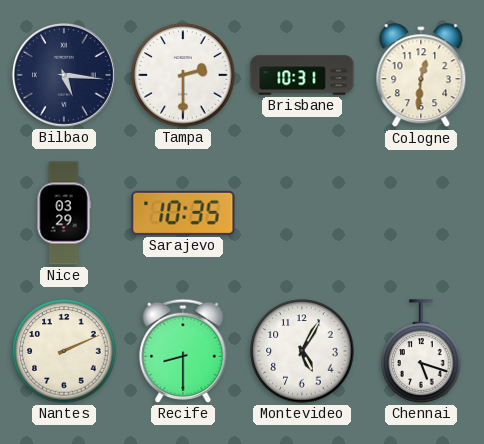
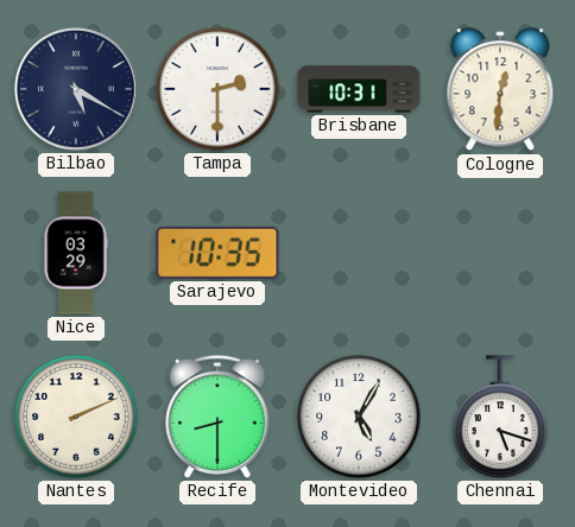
Bilbao: 5:16 -> 5:20
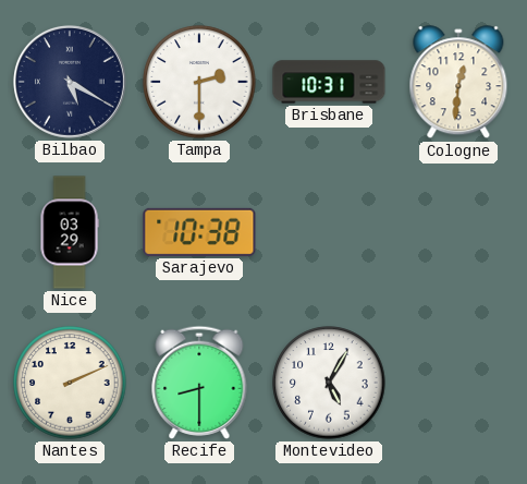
Sarajevo: 10:35 -> 10:38
Chennai: 5:18 -> none
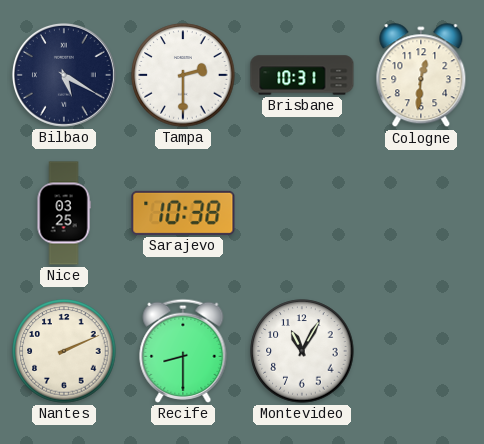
Nice: 03:29 -> 03:25
Montevideo: 5:05 -> 11:05
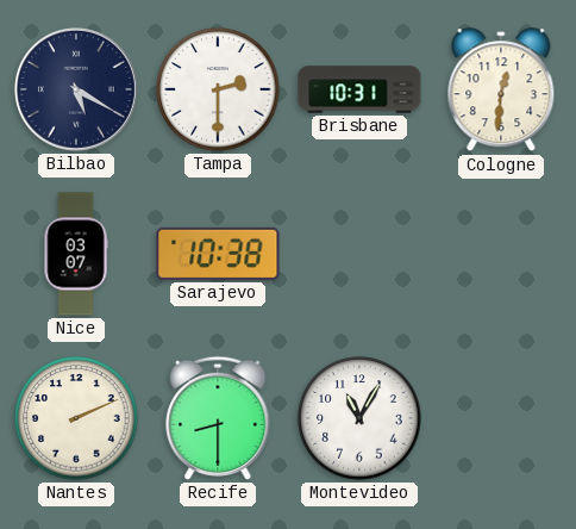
Nice: 03:25 -> 03:07
